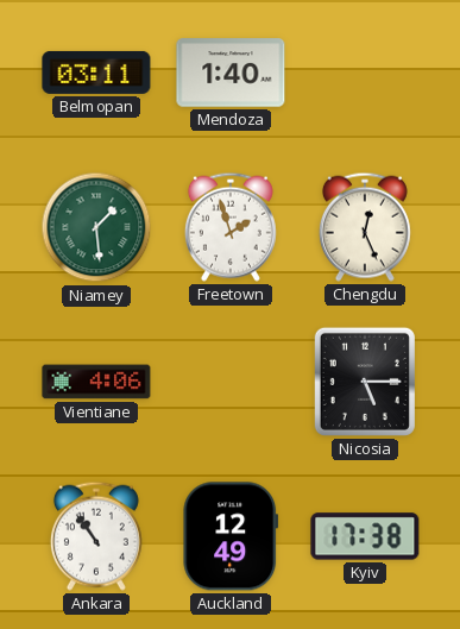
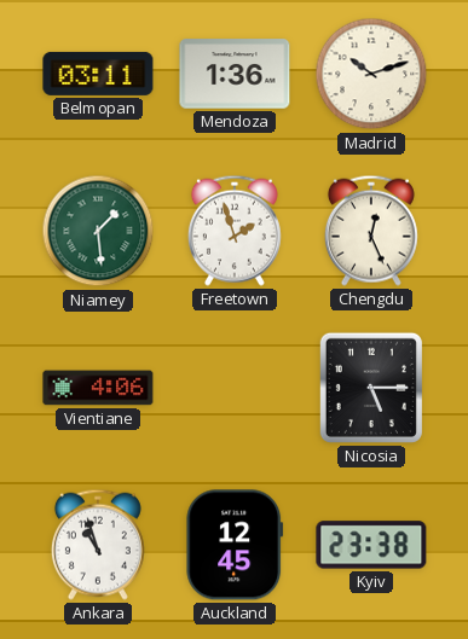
Mendoza: 1:40 -> 1:36
Madrid: none -> 10:12
Ankara: 10:54 -> 10:57
Auckland: 12:49 -> 12:45
Kyiv: 17:38 -> 23:38
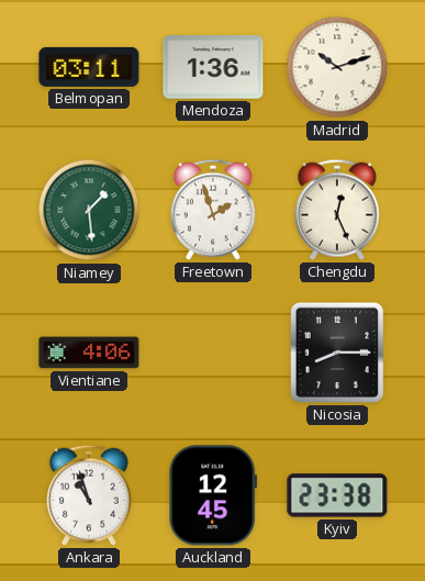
Nicosia: 5:15 -> 8:15
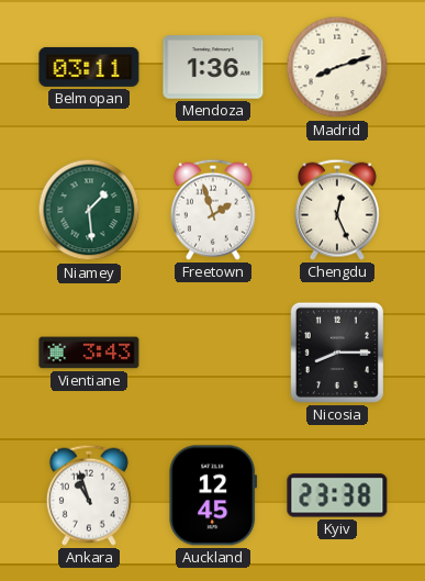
Madrid: 10:12 -> 8:12
Vientiane: 4:06 -> 3:43
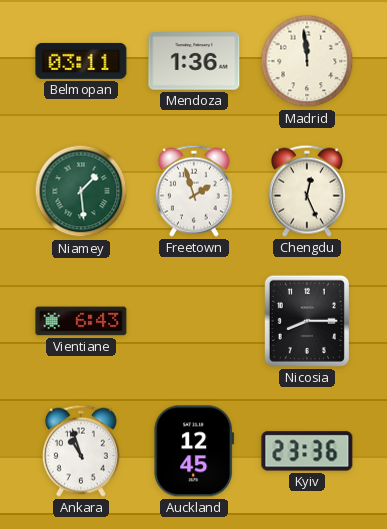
Madrid: 8:12 -> 11:59
Vientiane: 3:43 -> 6:43
Kyiv: 23:38 -> 23:36
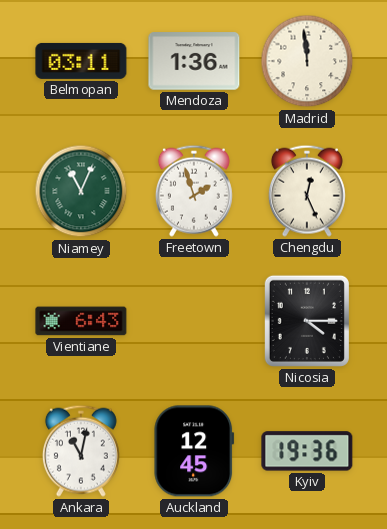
Niamey: 1:29 -> 11:04
Nicosia: 8:15 -> 4:15
Ankara: 10:57 -> 11:02
Kyiv: 23:36 -> 19:36
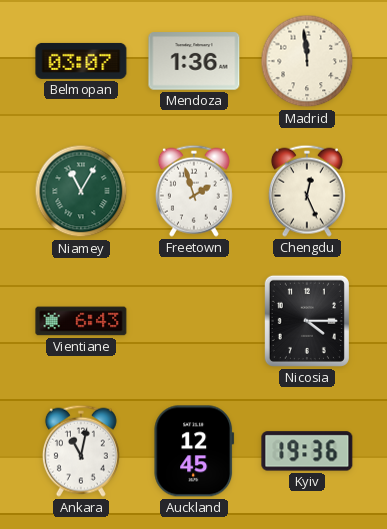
Belmopan: 03:11 -> 03:07
Niamey: 11:04 -> 11:05
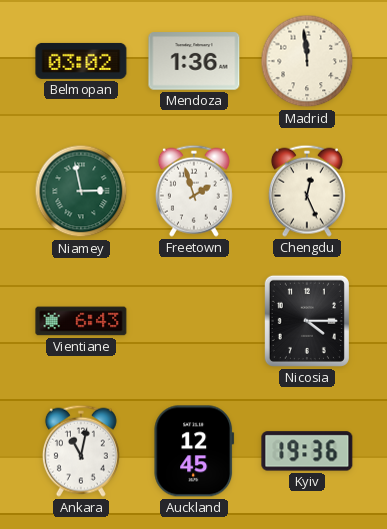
Belmopan: 03:07 -> 03:02
Niamey: 11:05 -> 2:58
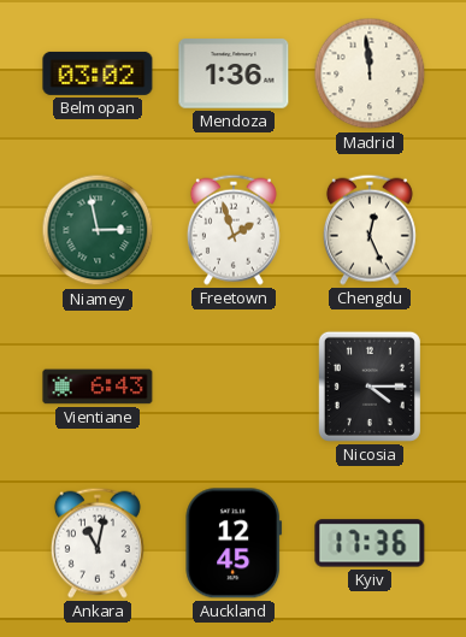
Kyiv: 19:36 -> 17:36
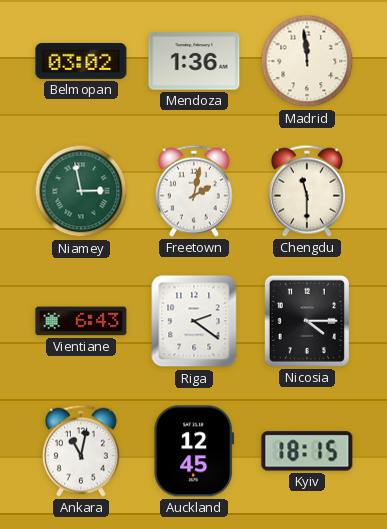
Freetown: 1:57 -> 2:02
Chengdu: 12:26 -> 11:30
Riga: none -> 2:21
Kyiv: 17:36 -> 18:15
